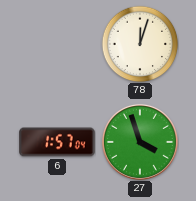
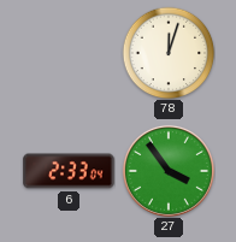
6: 1:57 -> 2:33
27: 3:57 -> 3:54
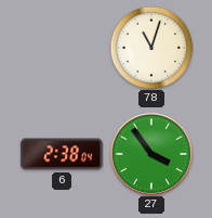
78: 12:03 -> 11:03
6: 2:33 -> 2:38
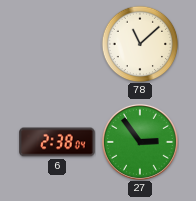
78: 11:03 -> 11:08
27: 3:54 -> 2:54
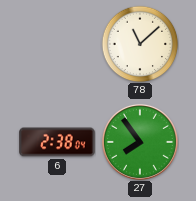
27: 2:54 -> 7:54
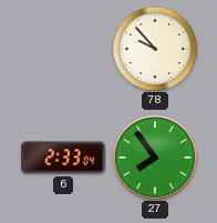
78: 11:08 -> 9:53
6: 2:38 -> 2:33
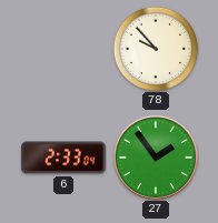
27: 7:54 -> 1:54
